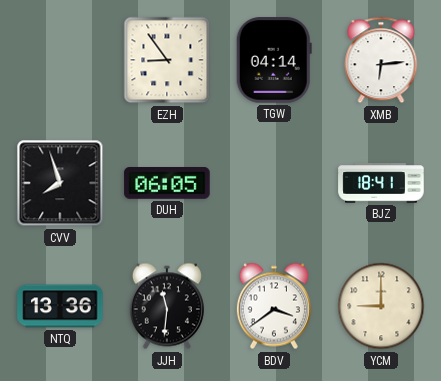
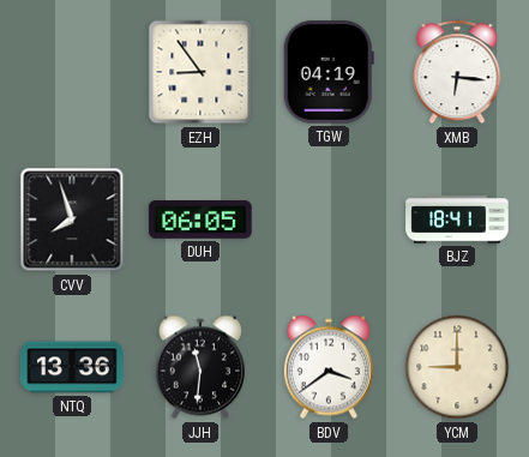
TGW: 04:14 -> 04:19
XMB: 6:14 -> 6:16
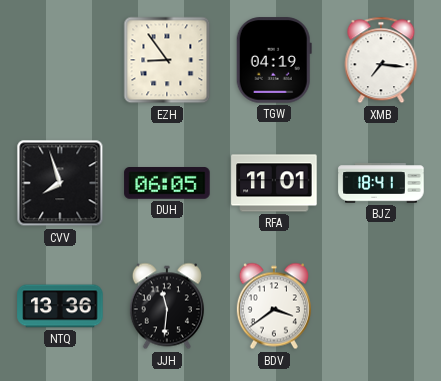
XMB: 6:16 -> 7:16
RFA: none -> 11:01
YCM: 9:00 -> none
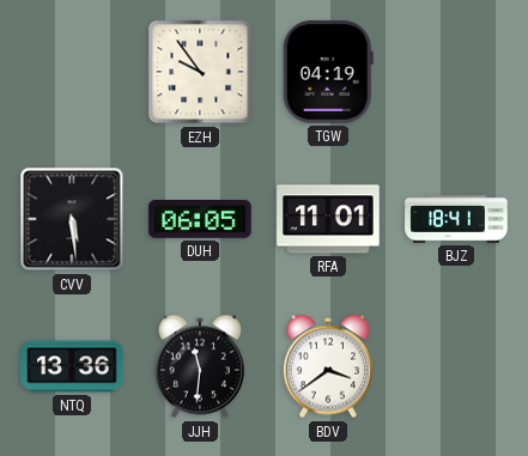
EZH: 8:54 -> 9:54
XMB: 7:16 -> none
CVV: 7:57 -> 5:29
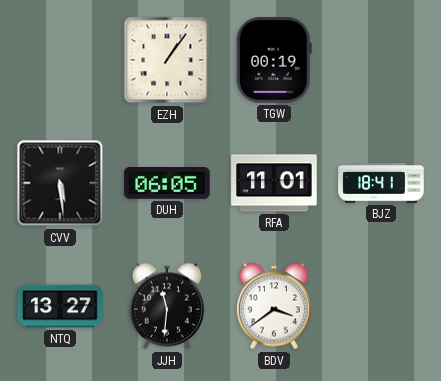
EZH: 9:54 -> 1:06
TGW: 04:19 -> 00:19
NTQ: 13:36 -> 13:27
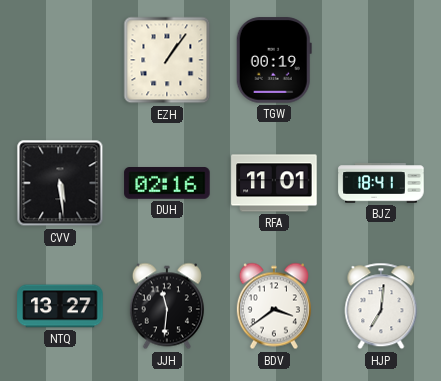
DUH: 06:05 -> 02:16
HJP: none -> 7:01
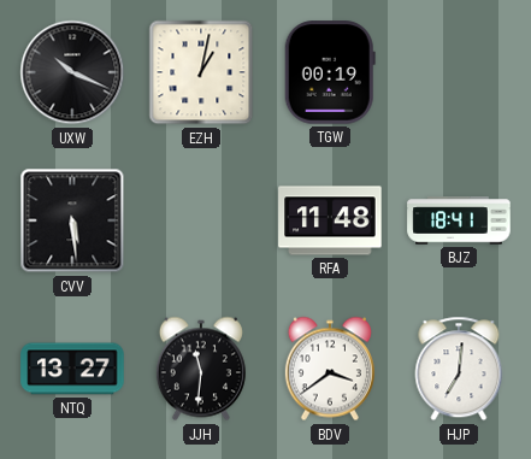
UXW: none -> 10:19
EZH: 1:06 -> 1:02
DUH: 02:16 -> none
RFA: 11:01 -> 11:48
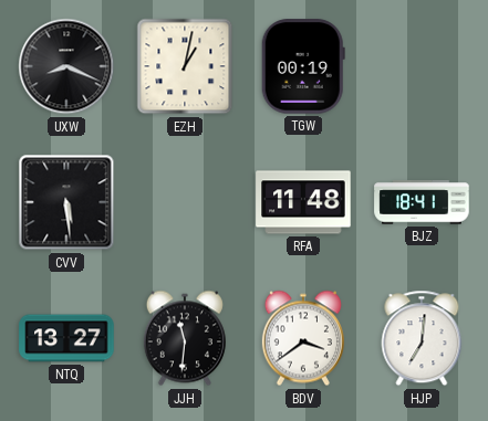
UXW: 10:19 -> 8:19
